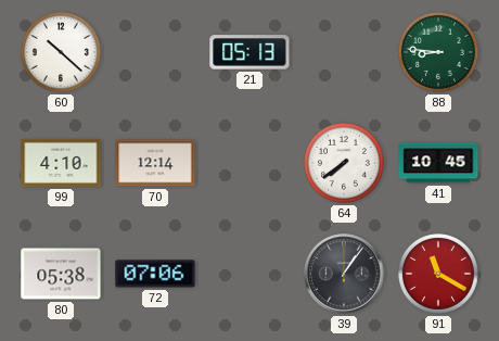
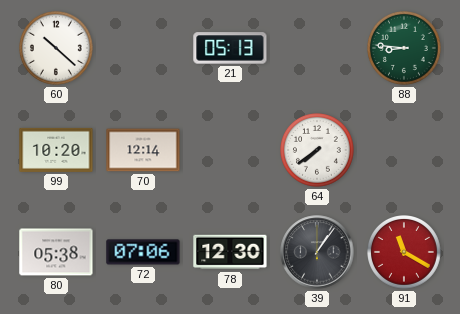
99: 4:10 -> 10:20
41: 10:45 -> none
78: none -> 12:30
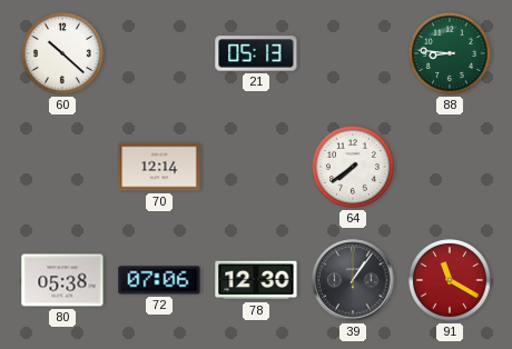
99: 10:20 -> none
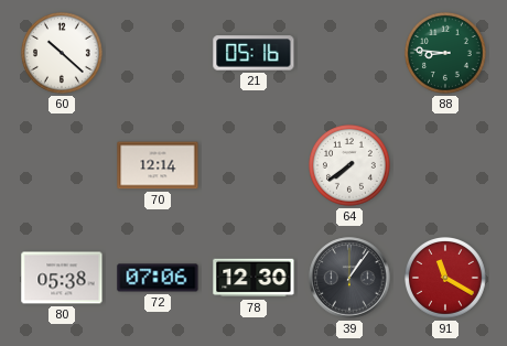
21: 05:13 -> 05:16
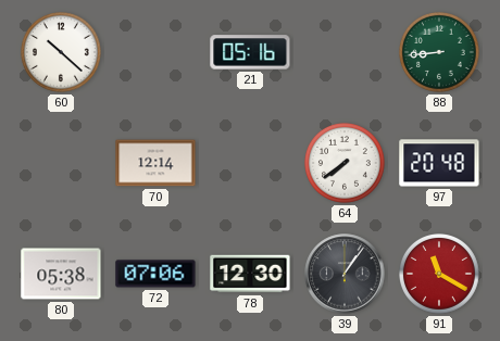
88: 8:46 -> 8:44
97: none -> 20:48
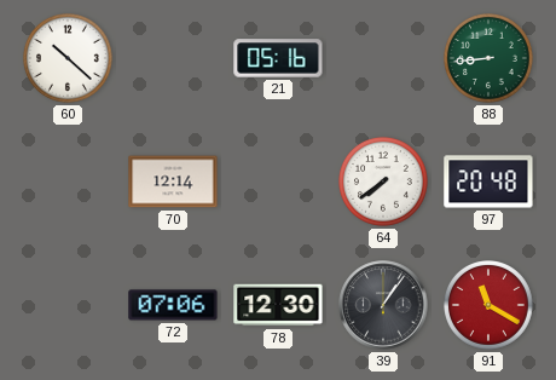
80: 05:38 -> none
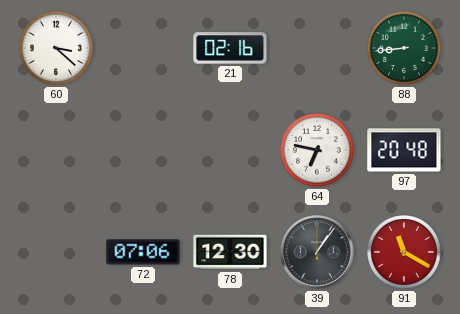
60: 10:22 -> 3:22
21: 05:16 -> 02:16
70: 12:14 -> none
64: 7:39 -> 6:47
